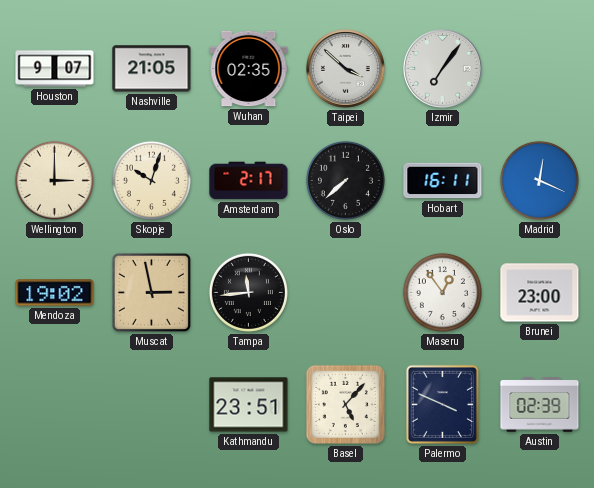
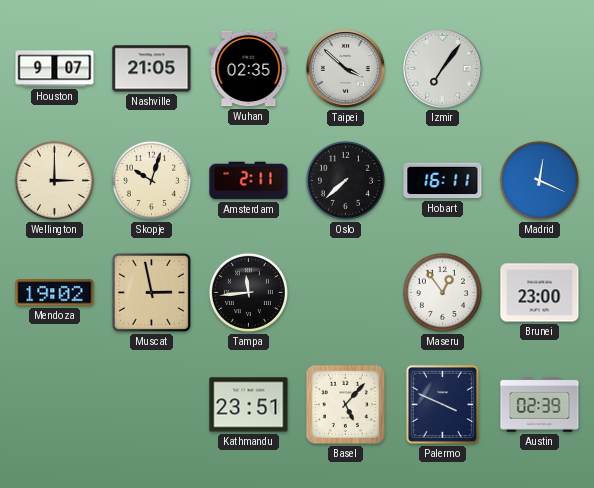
Amsterdam: 2:17 -> 2:11
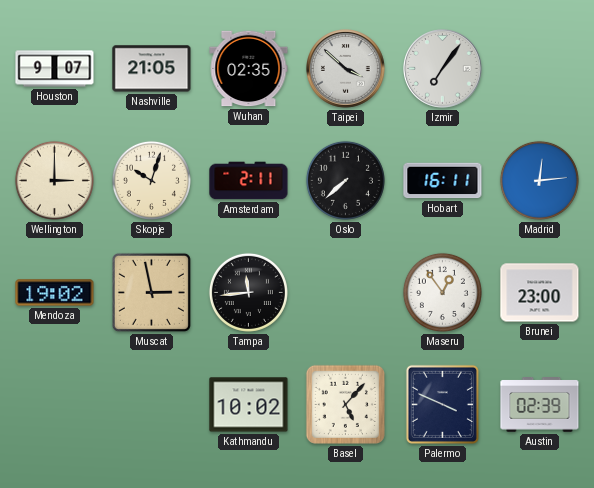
Madrid: 12:19 -> 12:14
Kathmandu: 23:51 -> 10:02
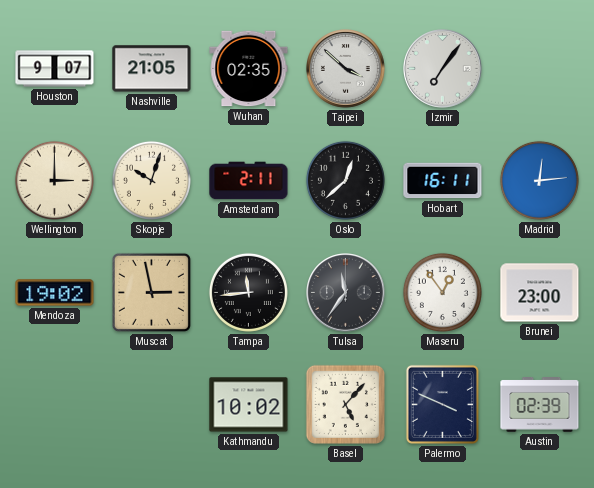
Oslo: 7:38 -> 12:38
Tulsa: none -> 11:36
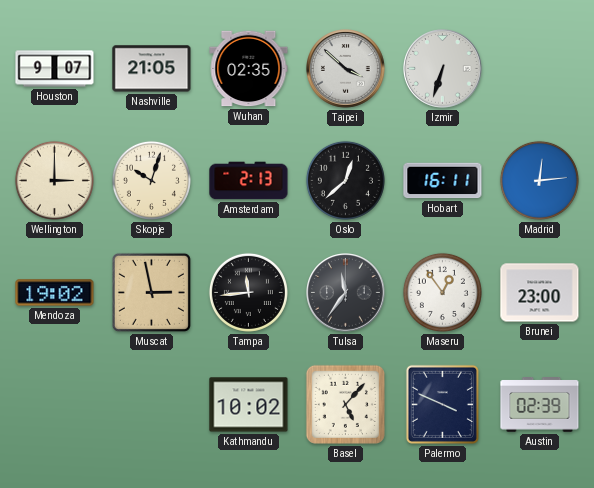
Izmir: 7:06 -> 6:33
Amsterdam: 2:11 -> 2:13
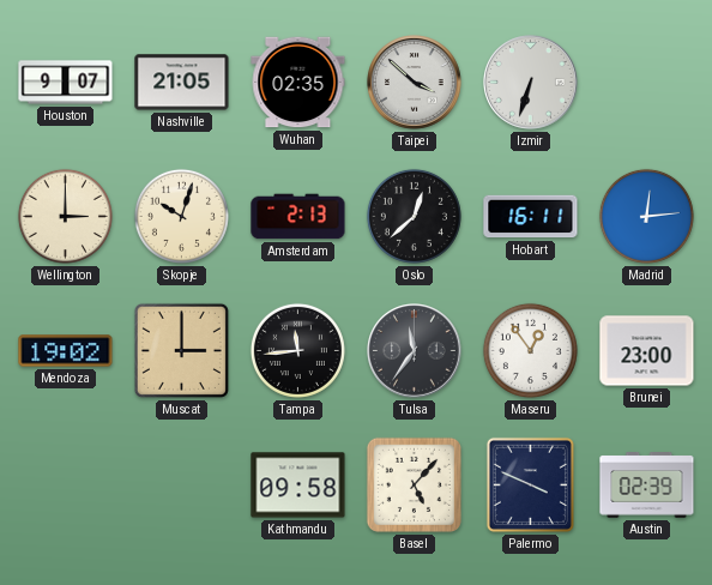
Muscat: 2:58 -> 3:00
Kathmandu: 10:02 -> 09:58
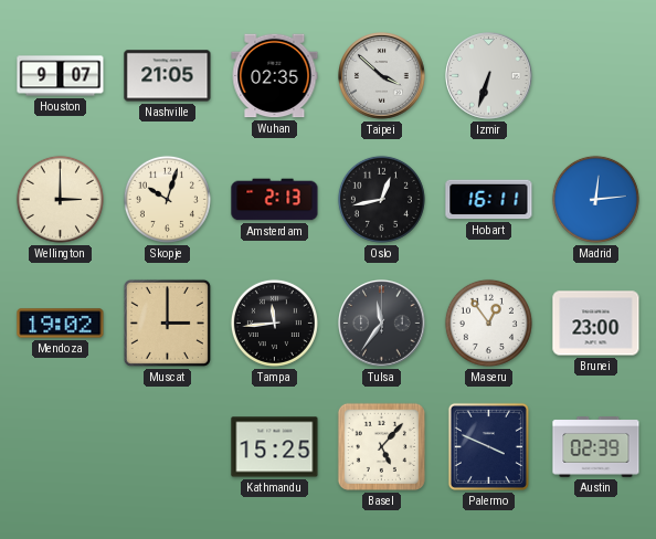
Oslo: 12:38 -> 12:43
Kathmandu: 09:58 -> 15:25
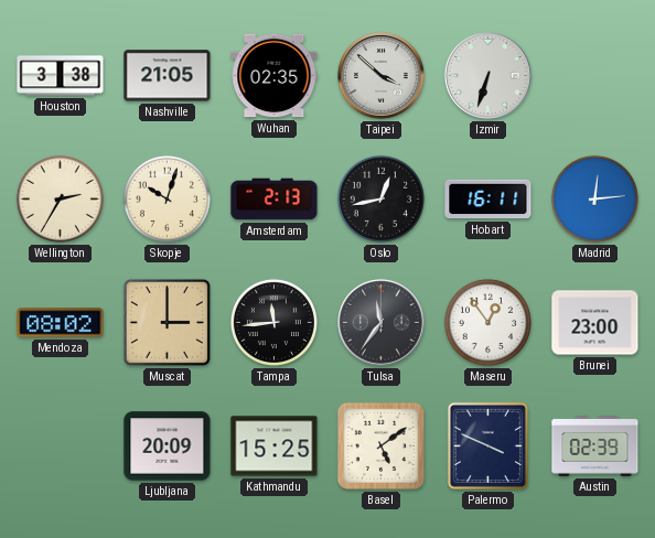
Houston: 9:07 -> 3:38
Wellington: 3:00 -> 2:35
Mendoza: 19:02 -> 08:02
Ljubljana: none -> 20:09
Basel: 5:07 -> 5:09
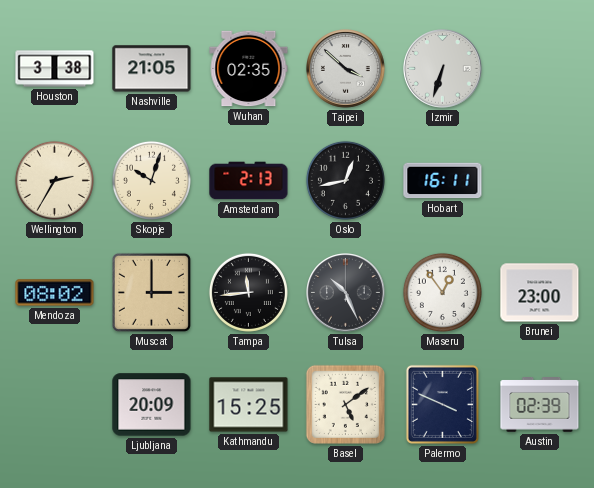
Madrid: 12:14 -> none
Tulsa: 11:36 -> 10:26
